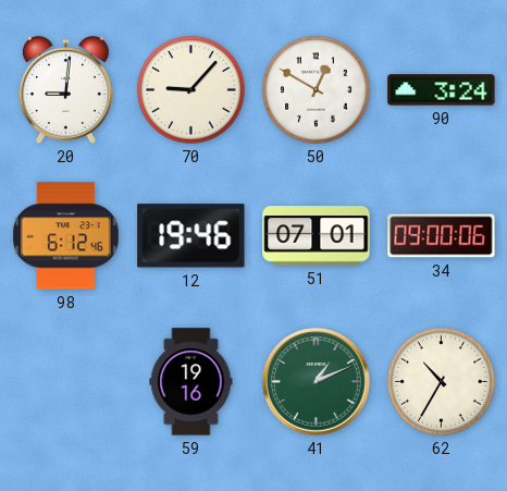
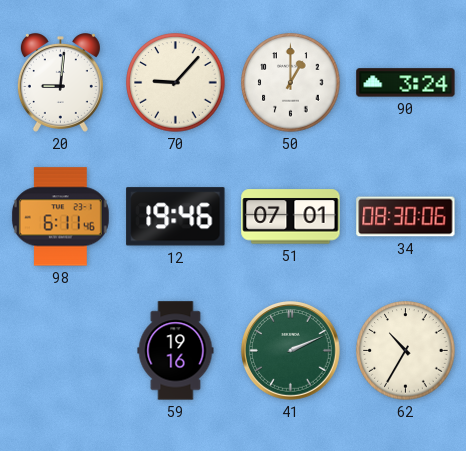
50: 12:50 -> 1:00
98: 6:12 -> 6:11
34: 09:00 -> 08:30
41: 1:11 -> 2:11
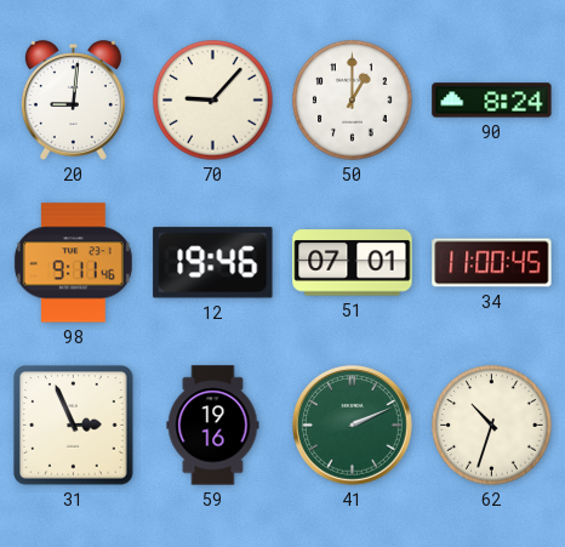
90: 3:24 -> 8:24
98: 6:11 -> 9:11
34: 08:30 -> 11:00
31: none -> 2:56
62: 10:35 -> 10:33
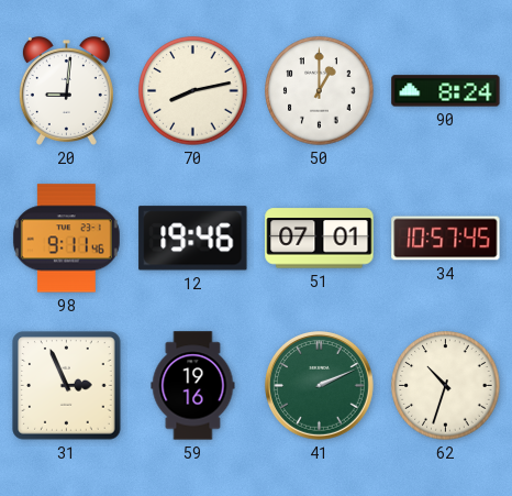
70: 9:07 -> 8:13
34: 11:00 -> 10:57
